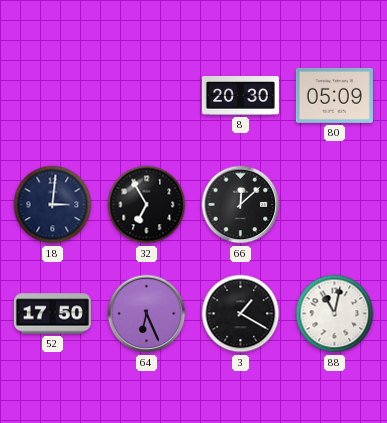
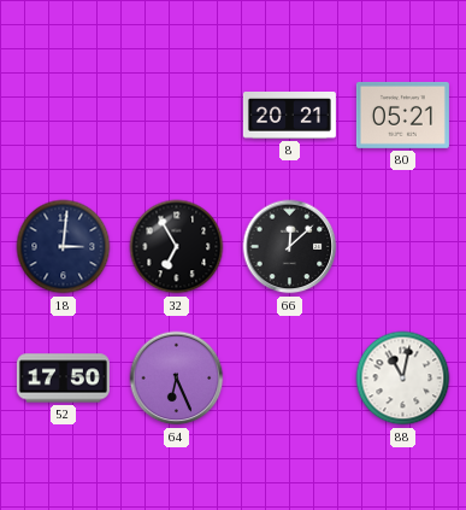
8: 20:30 -> 20:21
80: 05:09 -> 05:21
3: 1:20 -> none
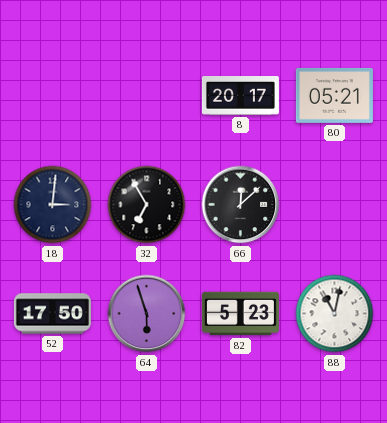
8: 20:21 -> 20:17
64: 6:26 -> 5:57
82: none -> 5:23
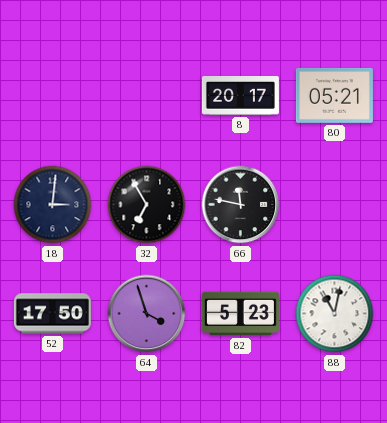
66: 12:08 -> 11:47
64: 5:57 -> 3:57
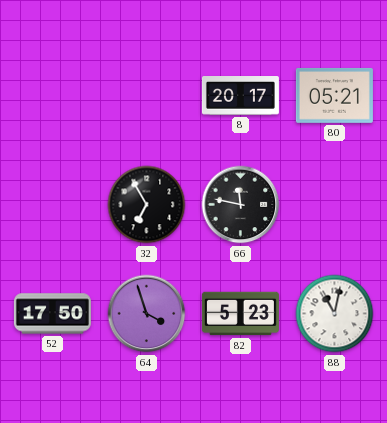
18: 3:01 -> none
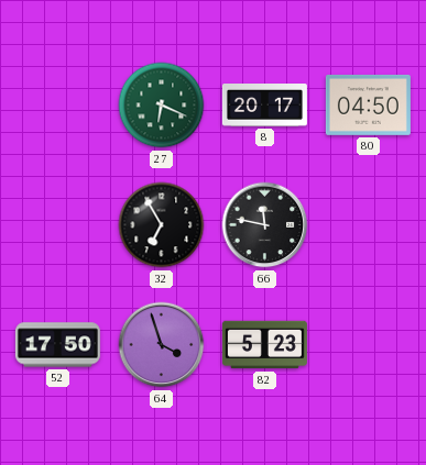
27: none -> 6:19
80: 05:21 -> 04:50
88: 11:02 -> none
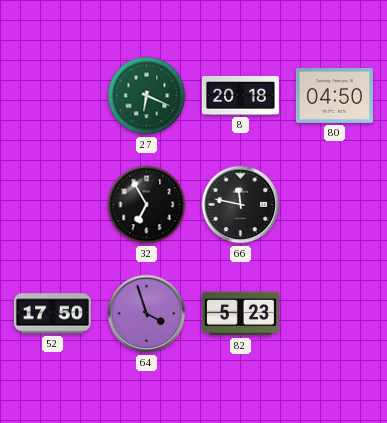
8: 20:17 -> 20:18
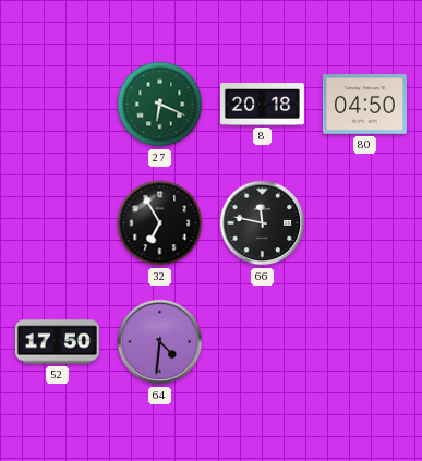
64: 3:57 -> 4:31
82: 5:23 -> none
